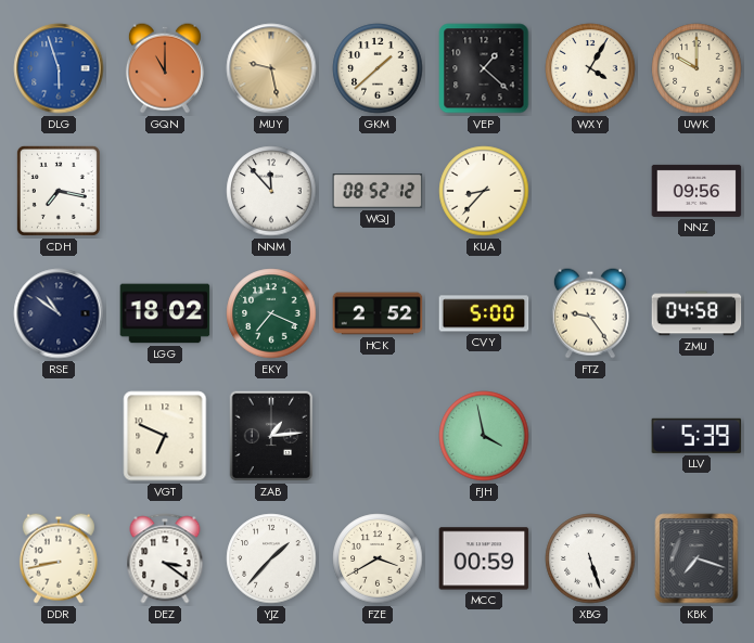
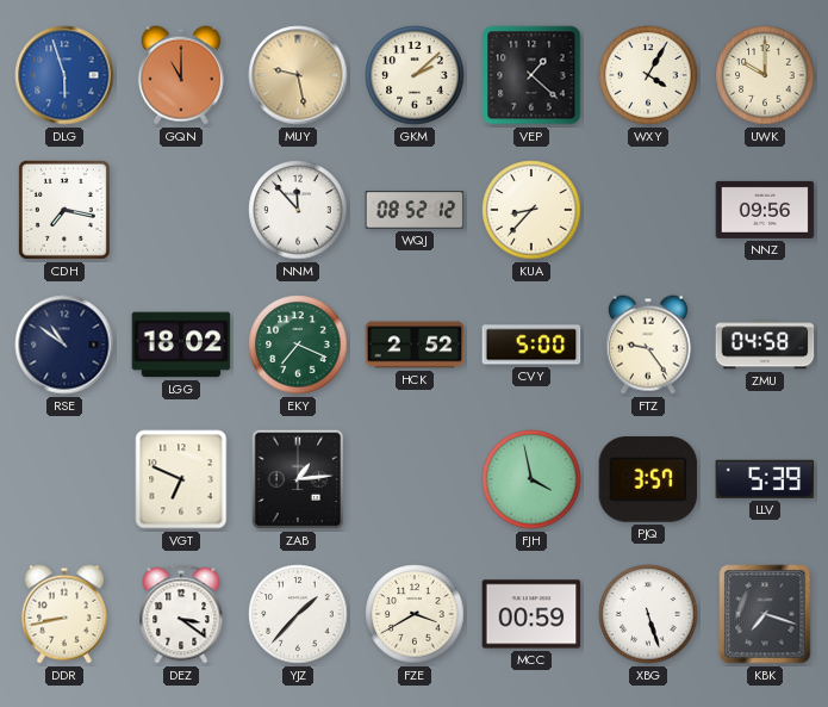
GKM: 1:38 -> 2:08
PJQ: none -> 3:57
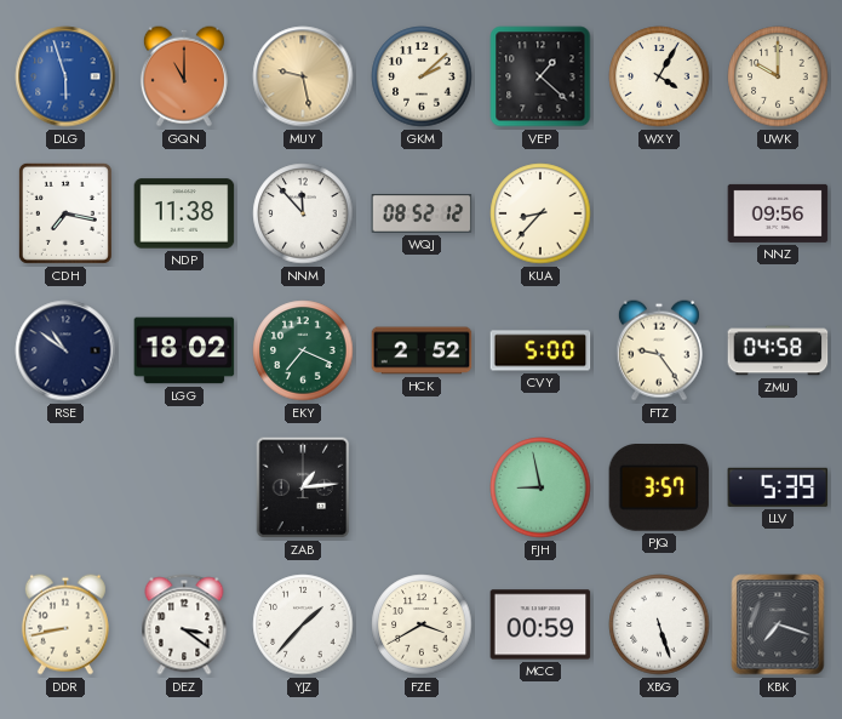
NDP: none -> 11:38
VGT: 6:49 -> none
FJH: 3:58 -> 8:58
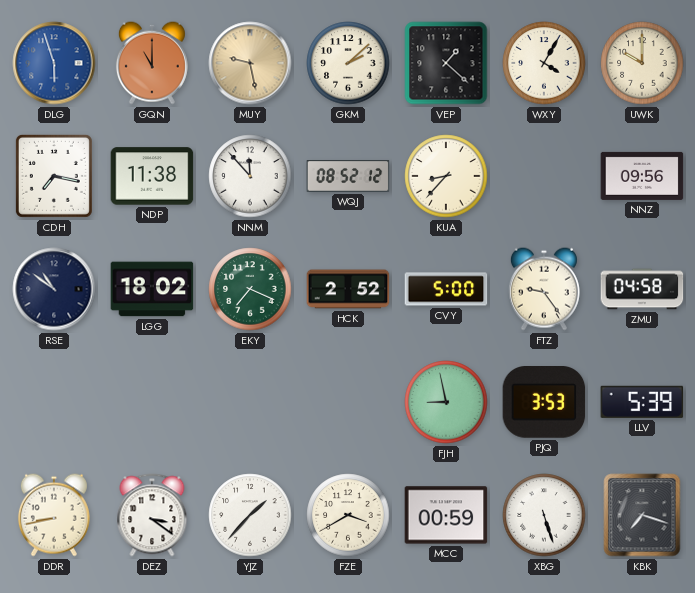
ZAB: 1:14 -> none
PJQ: 3:57 -> 3:53
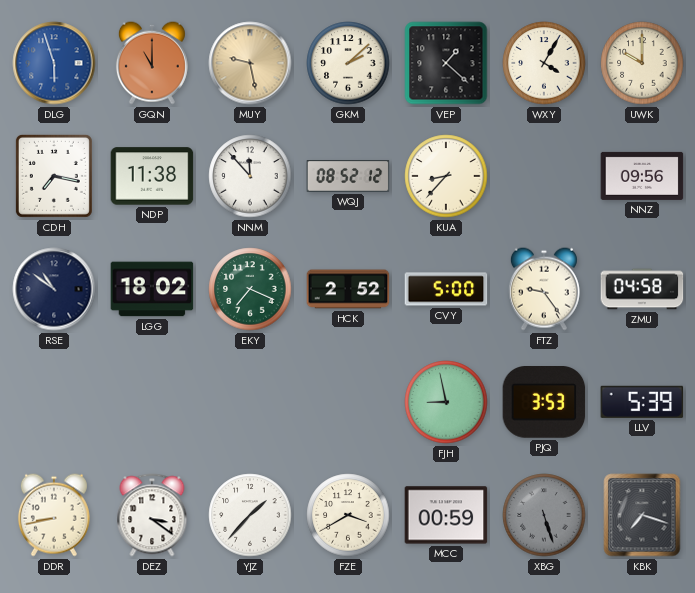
XBG dial: white -> grey
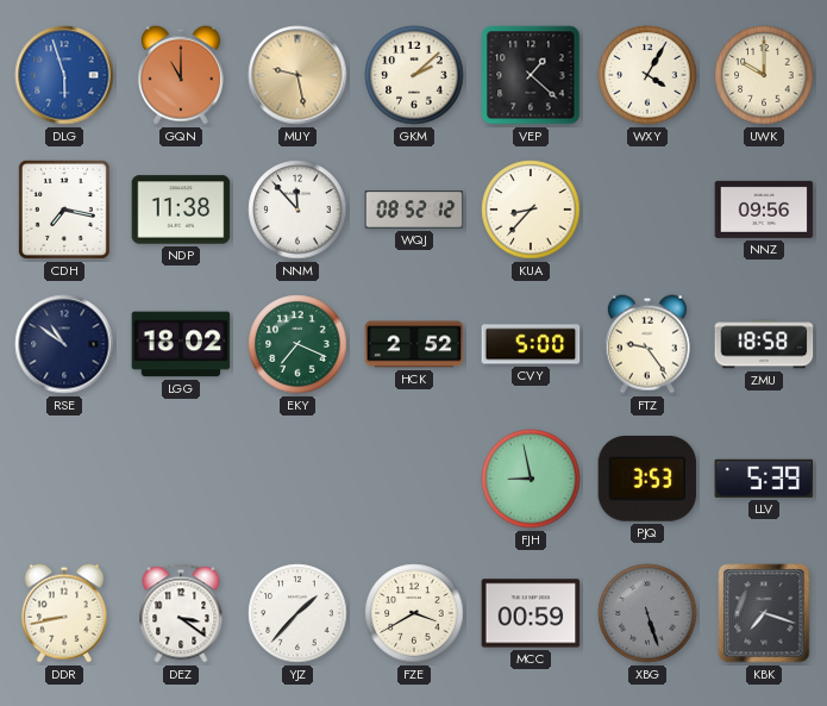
ZMU: 04:58 -> 18:58
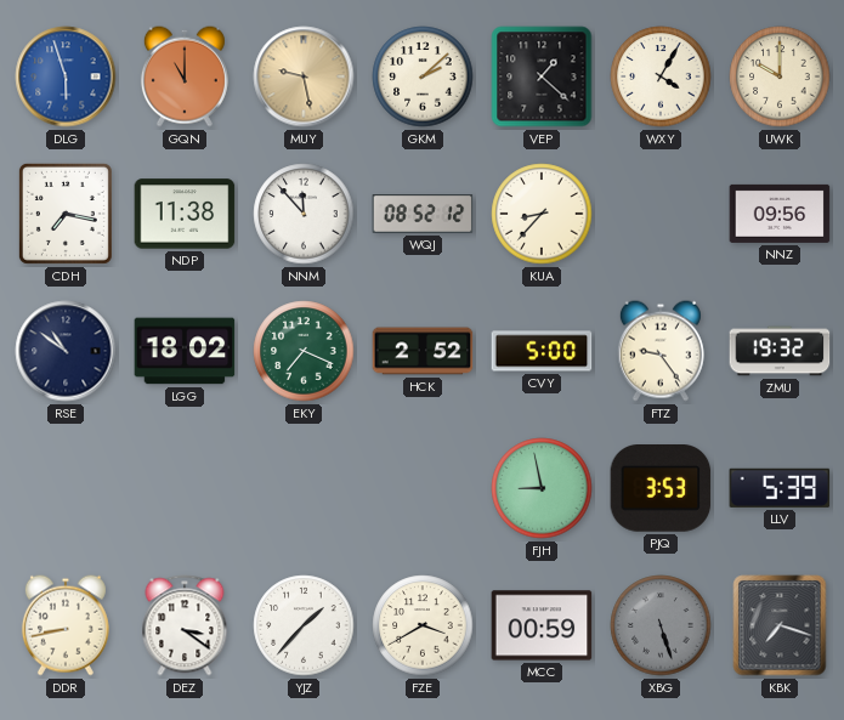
ZMU: 18:58 -> 19:32
